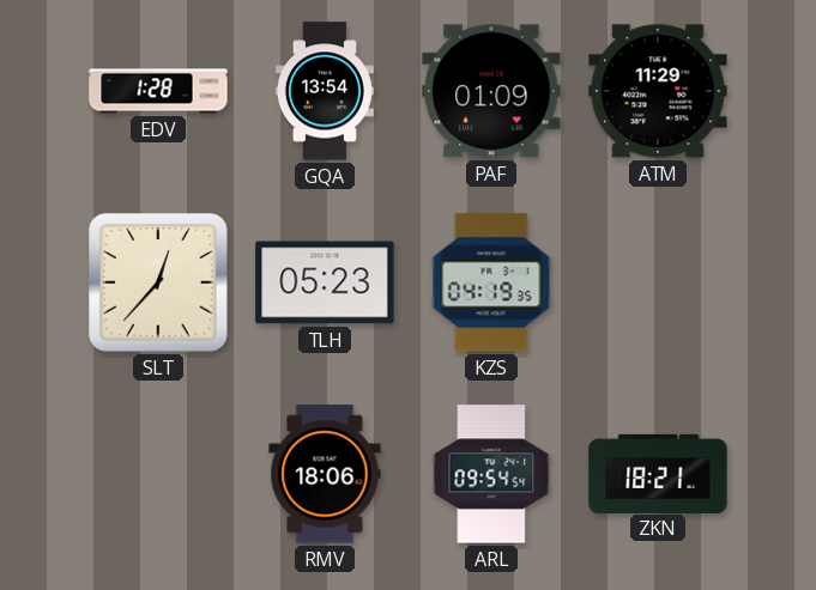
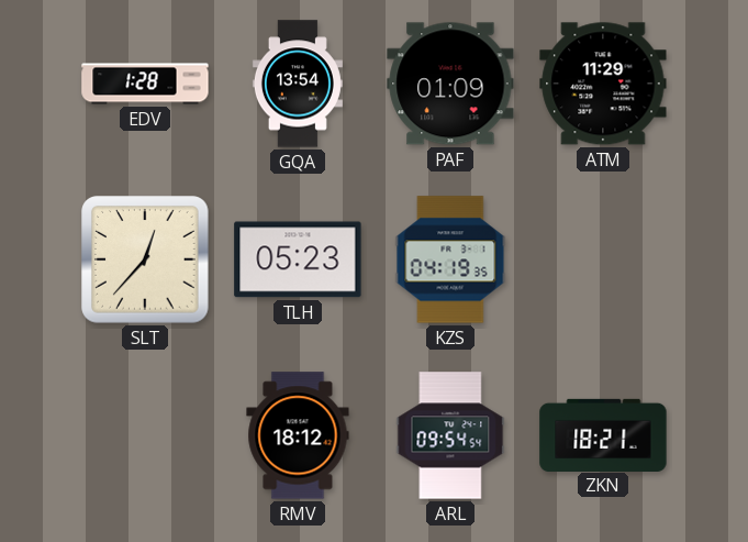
RMV: 18:06 -> 18:12
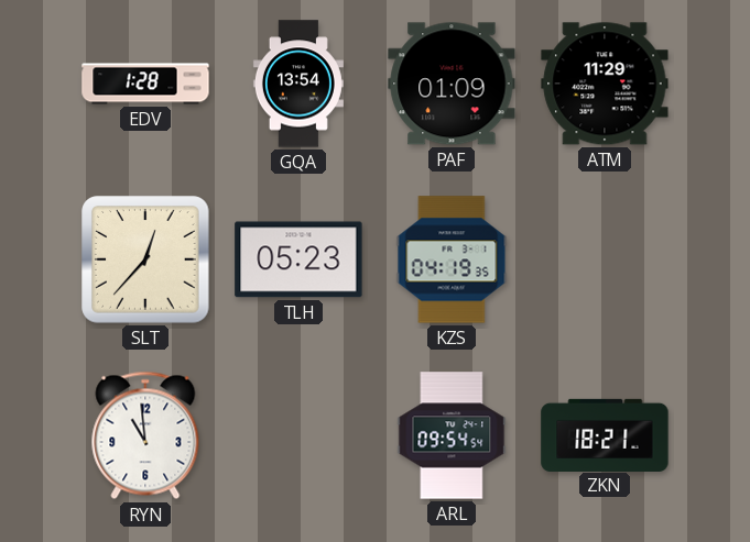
RYN: none -> 10:59
RMV: 18:12 -> none
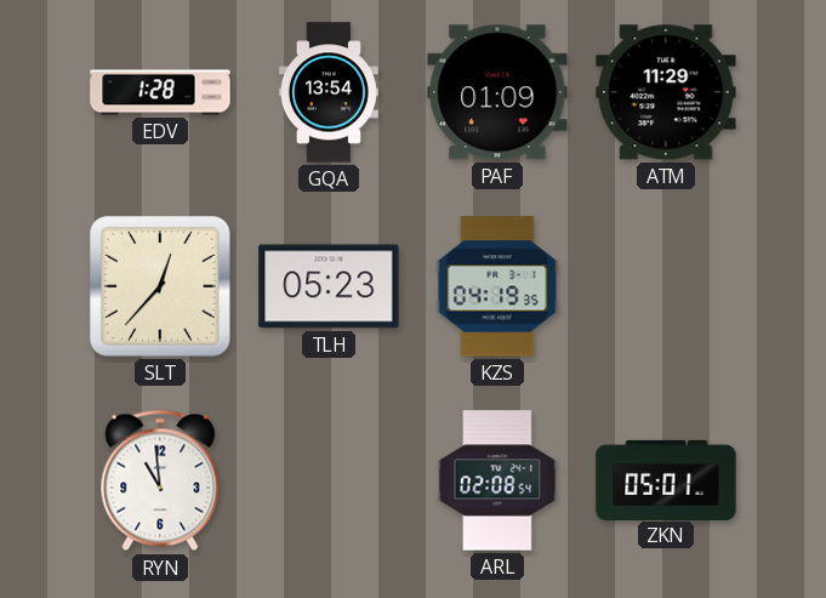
ARL: 09:54 -> 02:08
ZKN: 18:21 -> 05:01
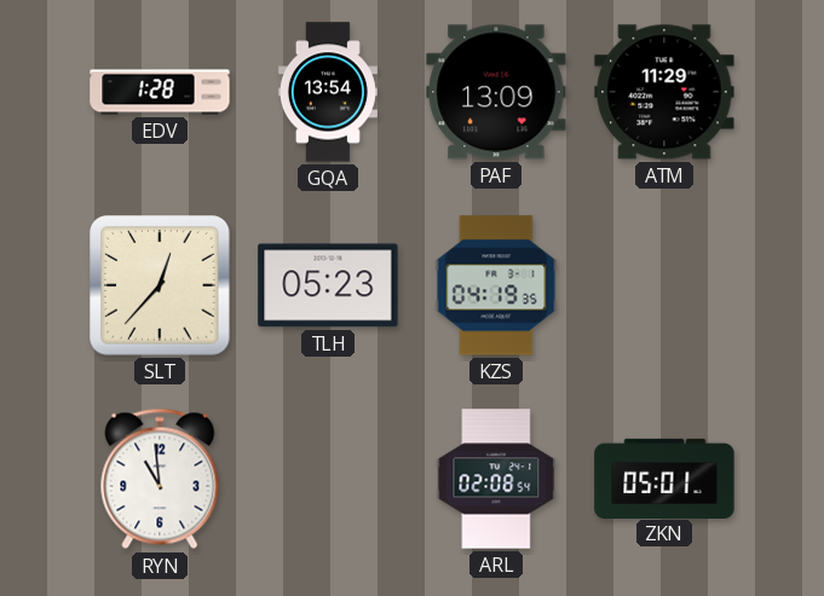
PAF: 01:09 -> 13:09
